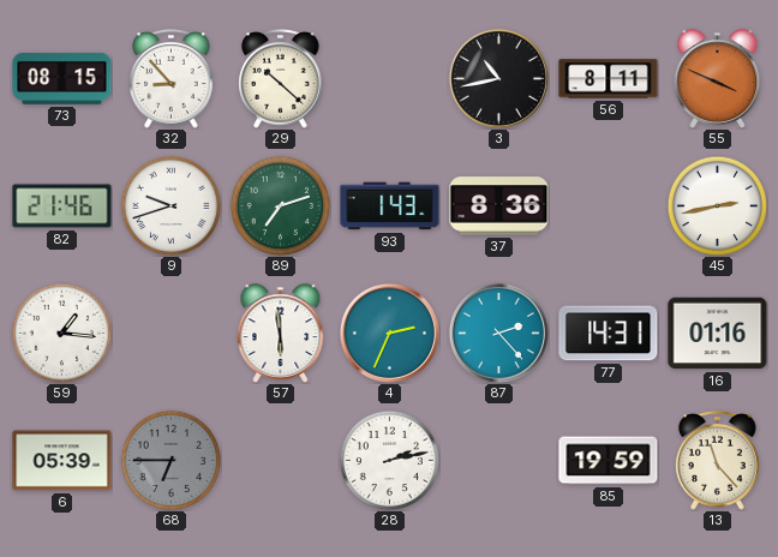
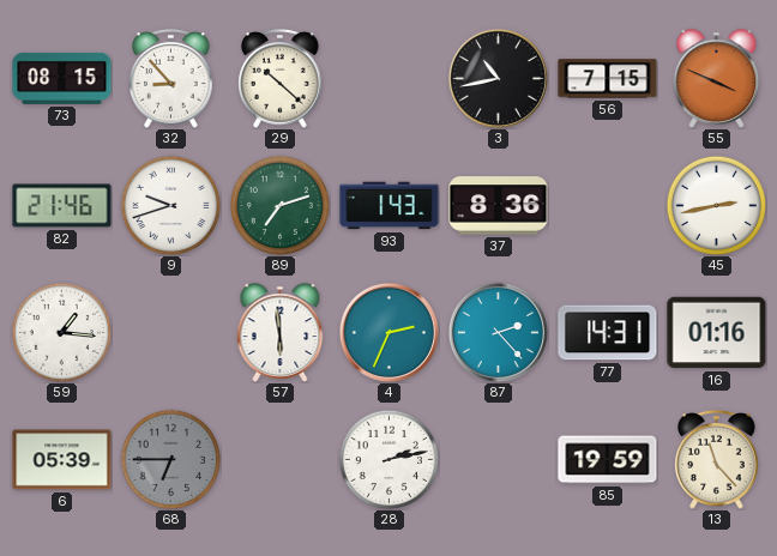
56: 8:11 -> 7:15
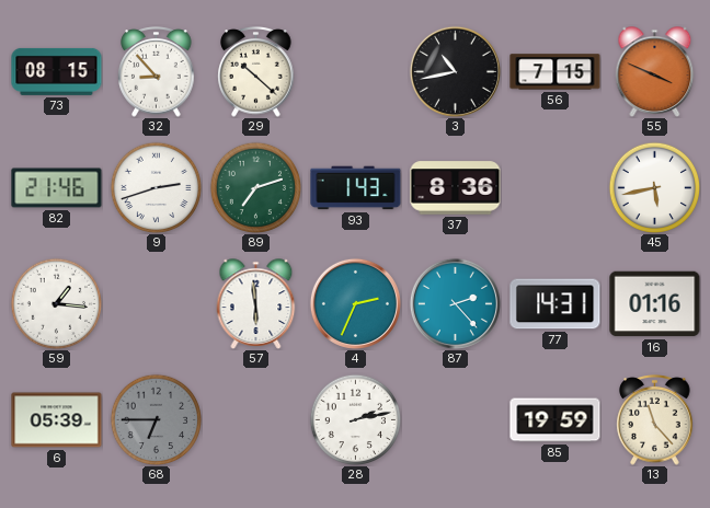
9: 9:42 -> 2:42
45: 2:43 -> 5:43
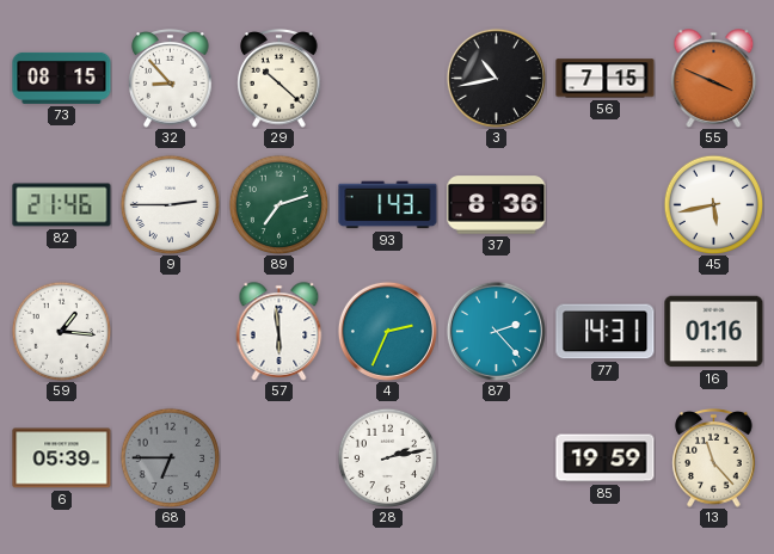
9: 2:42 -> 2:45
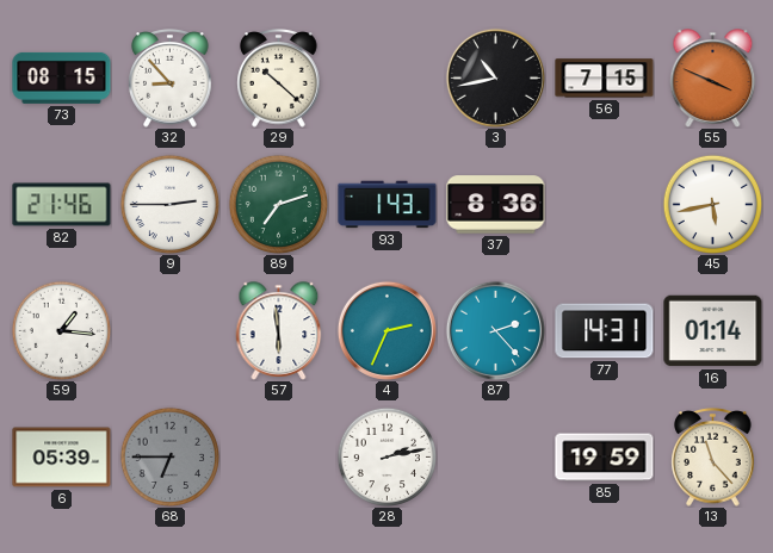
16: 01:16 -> 01:14
